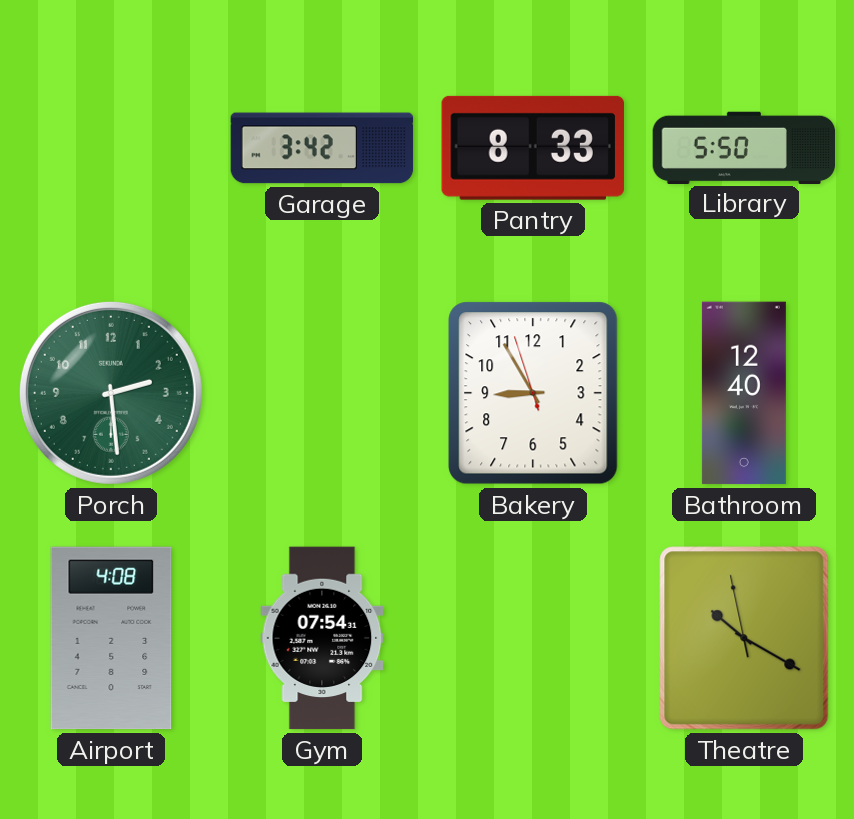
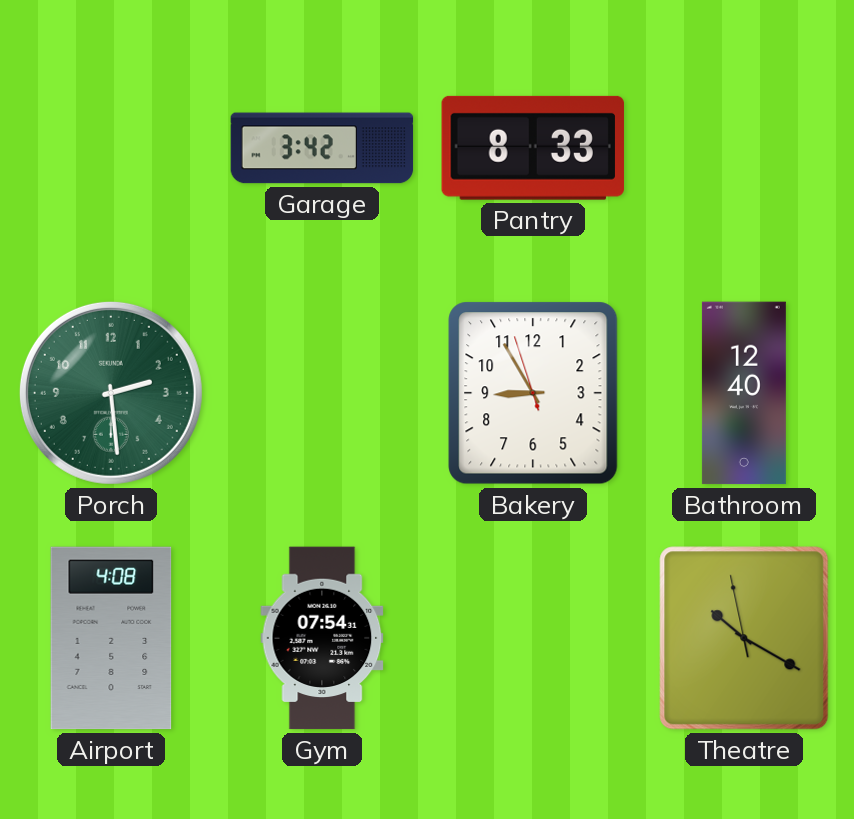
Library: 5:50 -> none
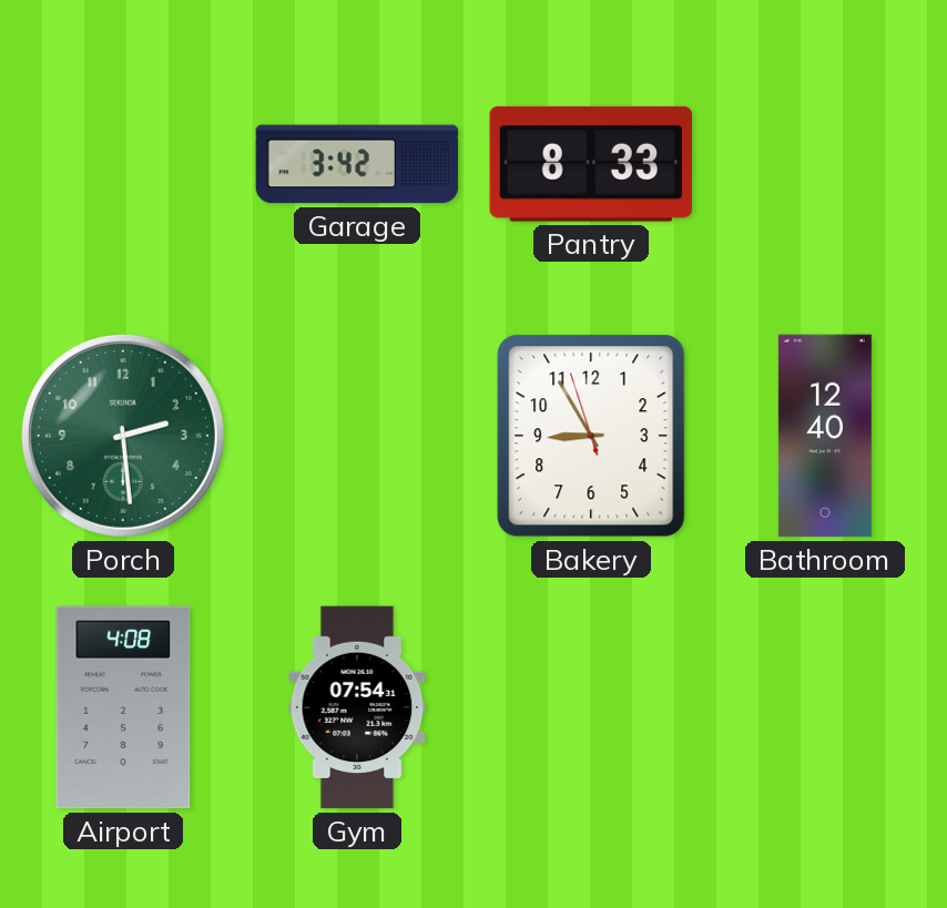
Theatre: 10:19 -> none
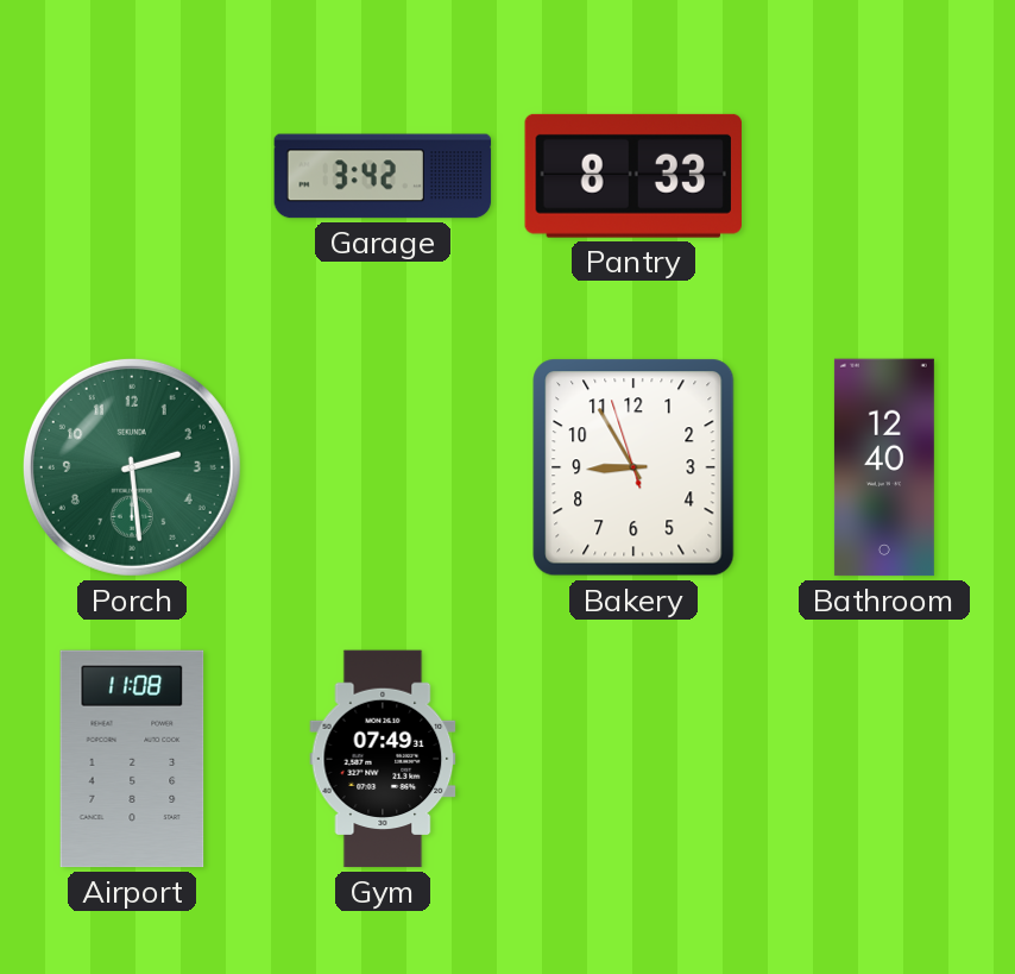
Airport: 4:08 -> 11:08
Gym: 07:54 -> 07:49
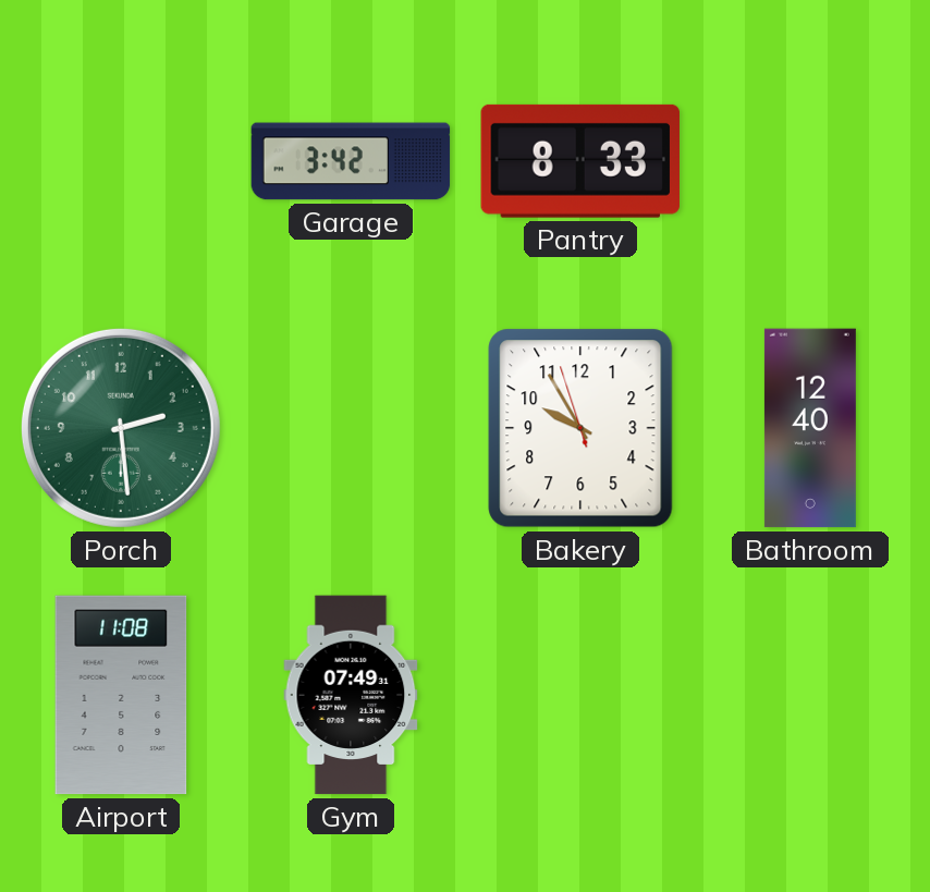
Bakery: 8:54 -> 9:54
